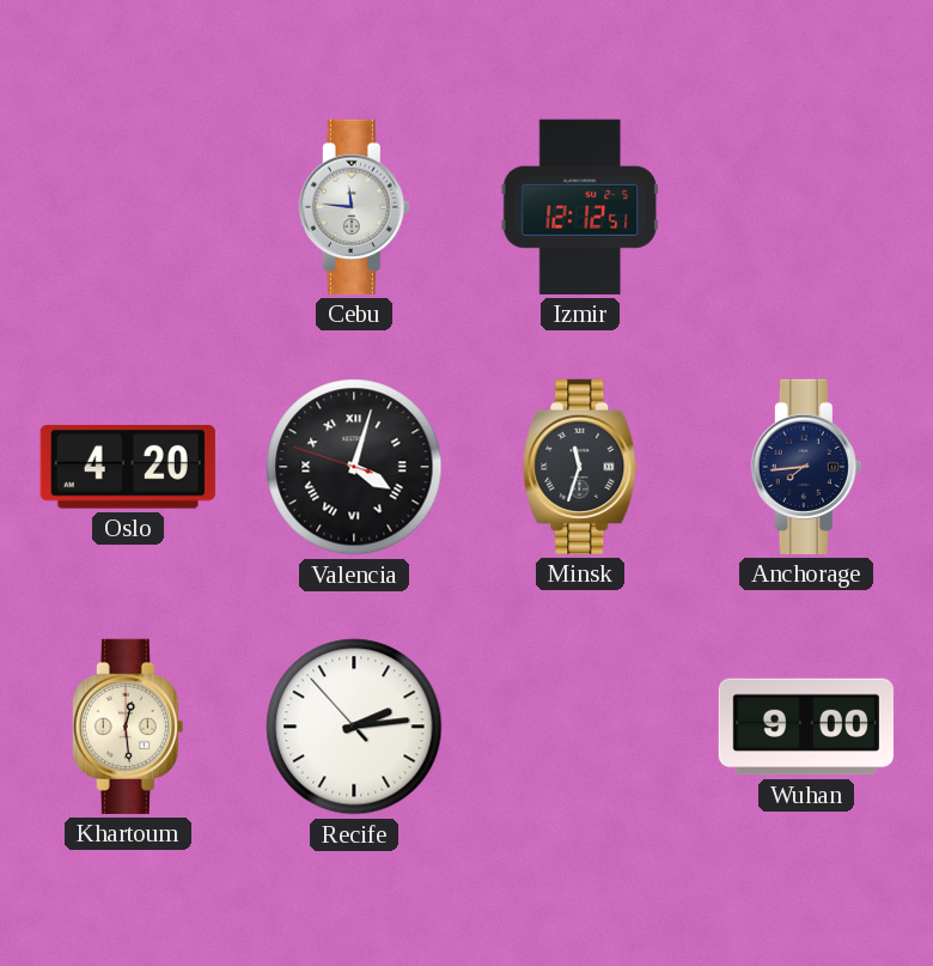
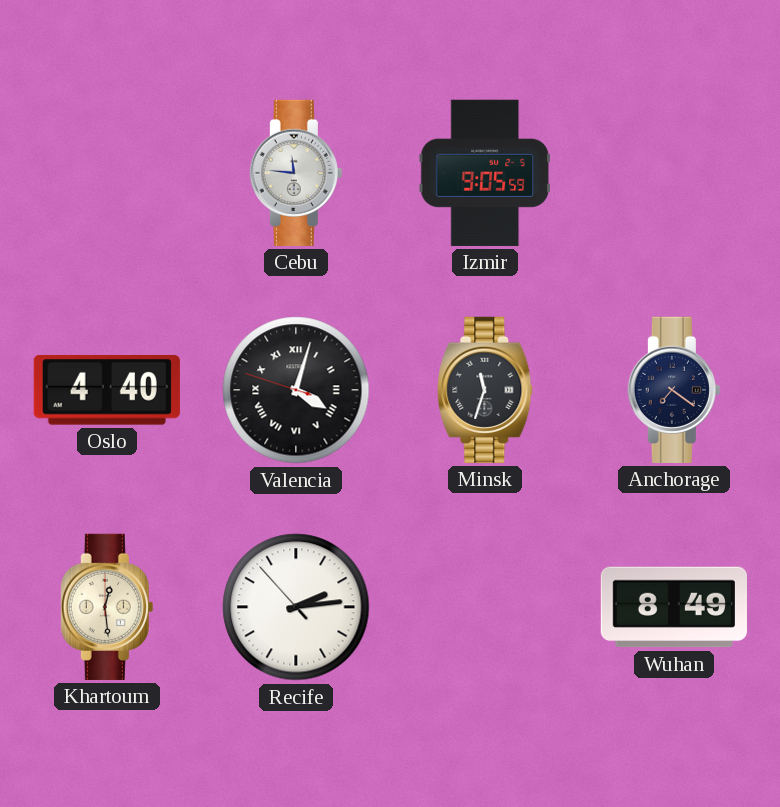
Izmir: 12:12 -> 9:05
Oslo: 4:20 -> 4:40
Anchorage: 7:44 -> 7:21
Wuhan: 9:00 -> 8:49
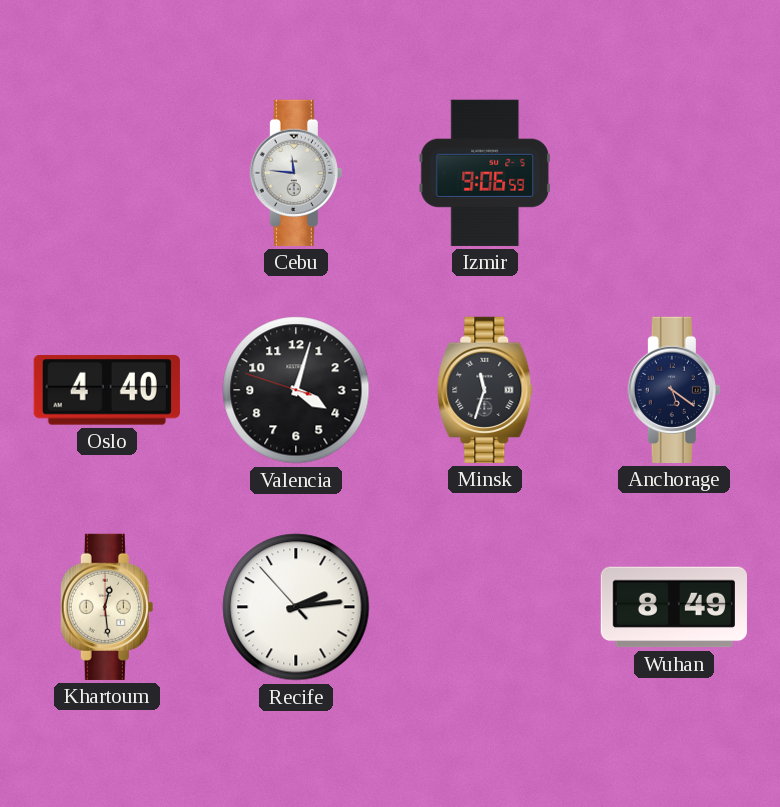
Izmir: 9:05 -> 9:06
Valencia numerals: Roman -> Arabic
Anchorage: 7:21 -> 5:21
